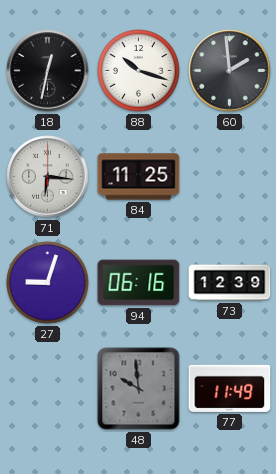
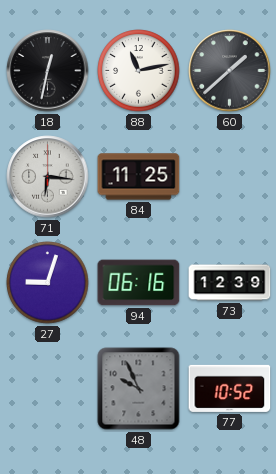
88: 10:18 -> 11:13
60: 1:59 -> 1:38
48: 9:59 -> 9:56
77: 11:49 -> 10:52
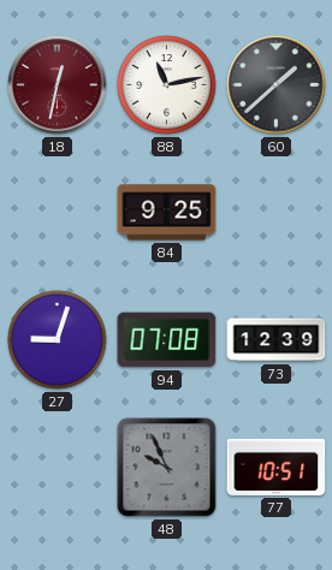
18 dial: black -> burgundy
71: 6:16 -> none
84: 11:25 -> 9:25
94: 06:16 -> 07:08
77: 10:52 -> 10:51
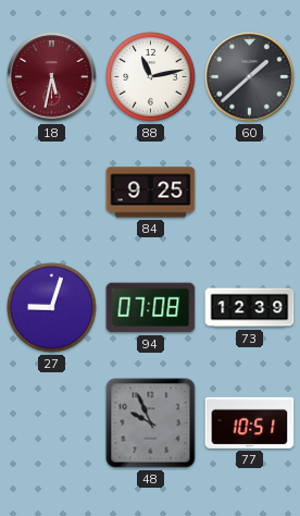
18: 12:32 -> 5:32
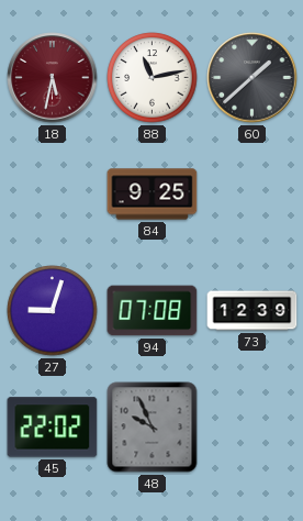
45: none -> 22:02
77: 10:51 -> none
